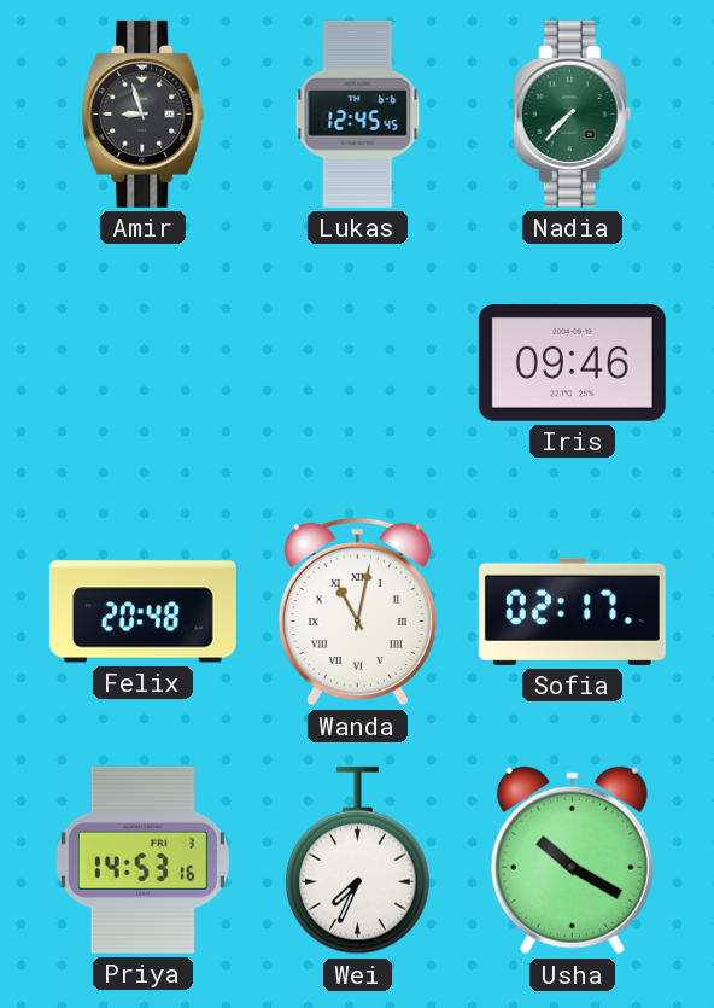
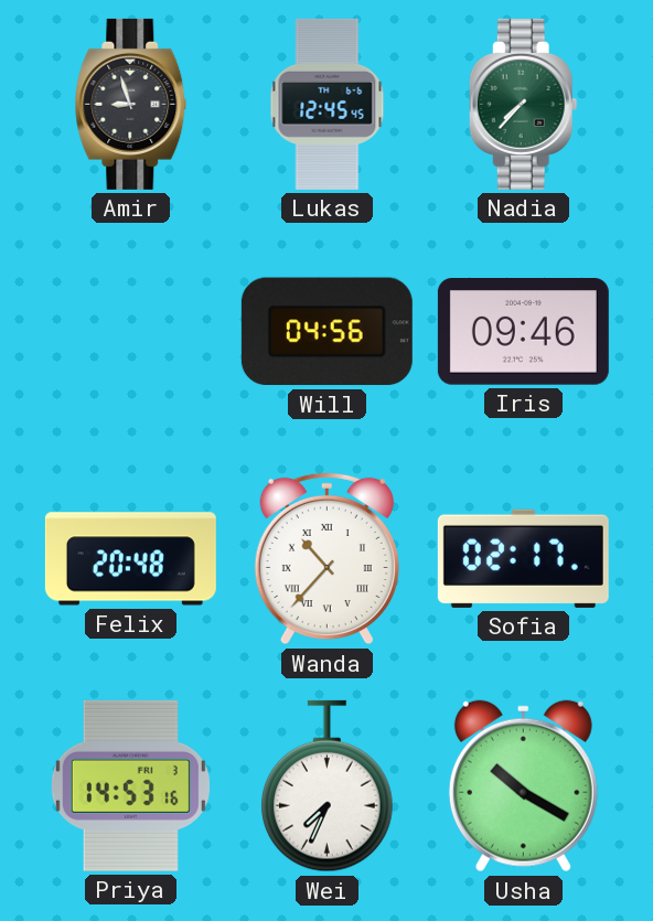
Will: none -> 04:56
Wanda: 11:02 -> 10:37
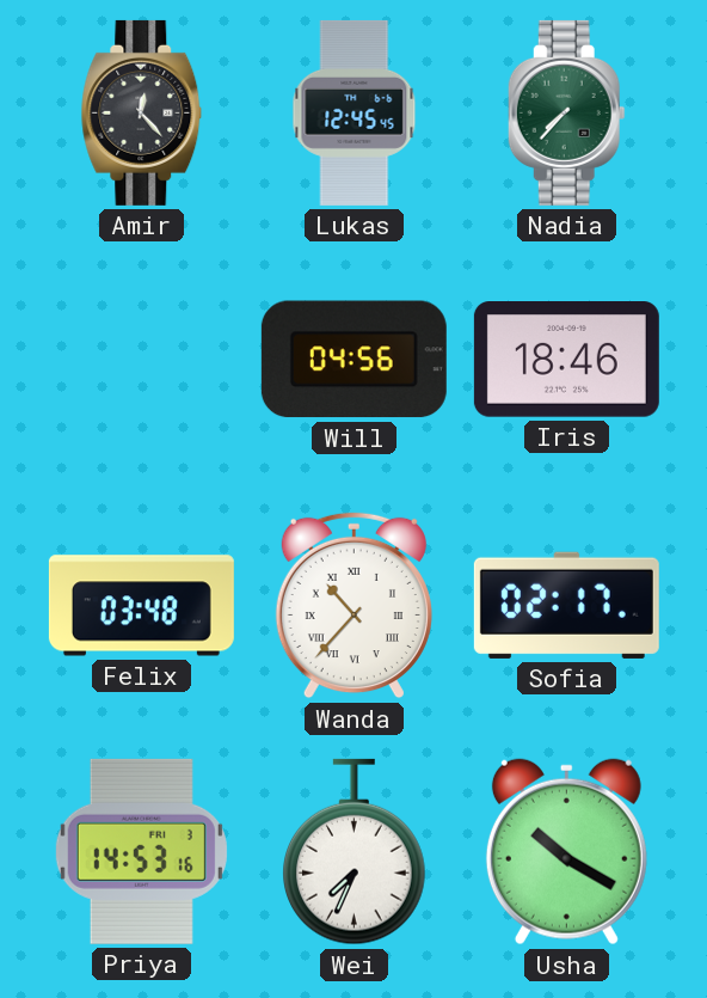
Amir: 8:57 -> 12:23
Iris: 09:46 -> 18:46
Felix: 20:48 -> 03:48
